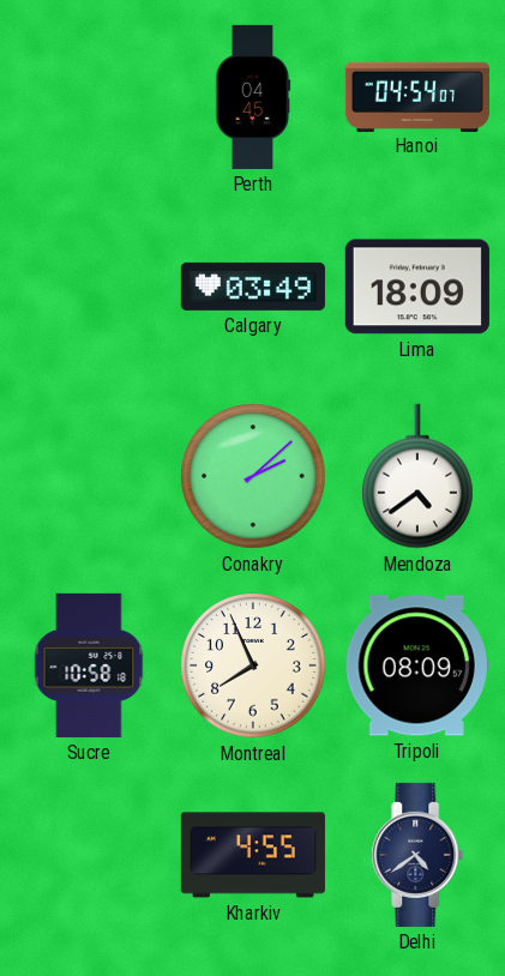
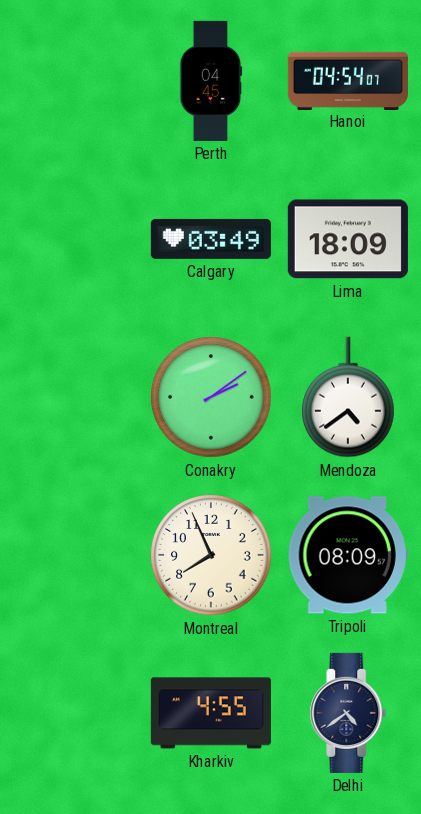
Conakry: 2:08 -> 2:09
Sucre: 10:58 -> none
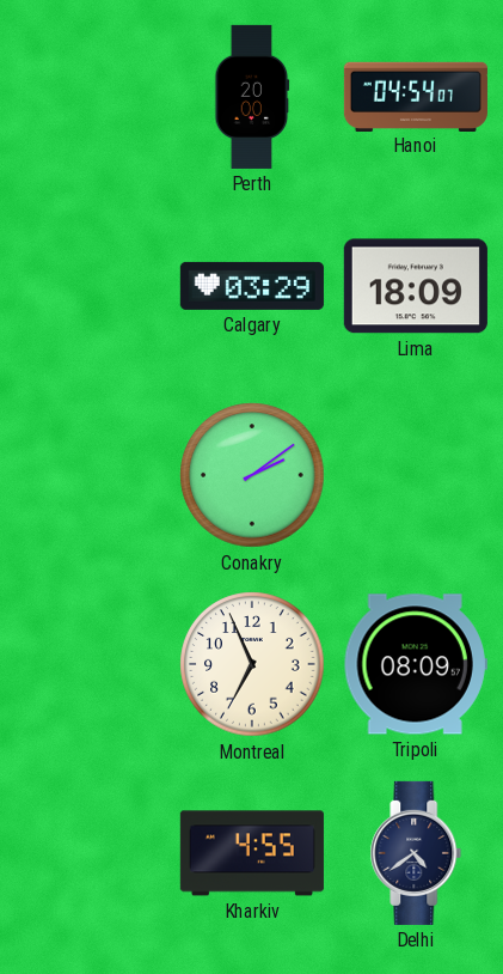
Perth: 04:45 -> 20:00
Calgary: 03:49 -> 03:29
Mendoza: 4:39 -> none
Montreal: 7:56 -> 6:56
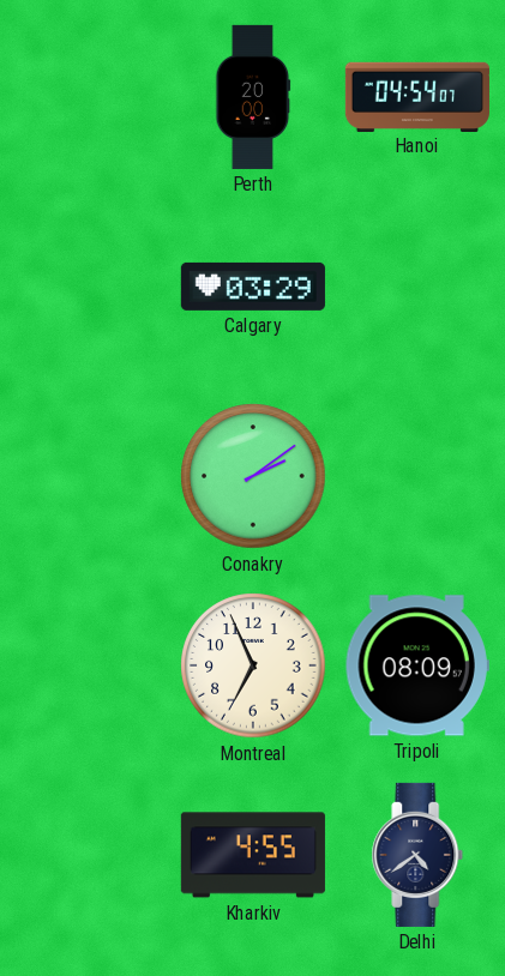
Lima: 18:09 -> none
